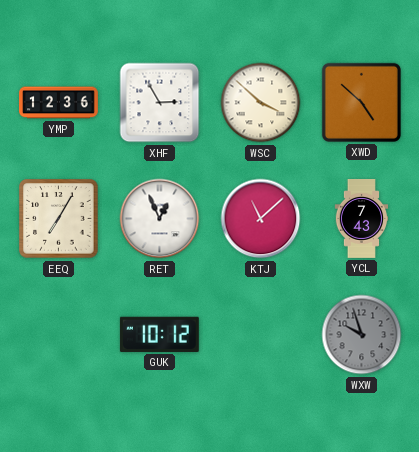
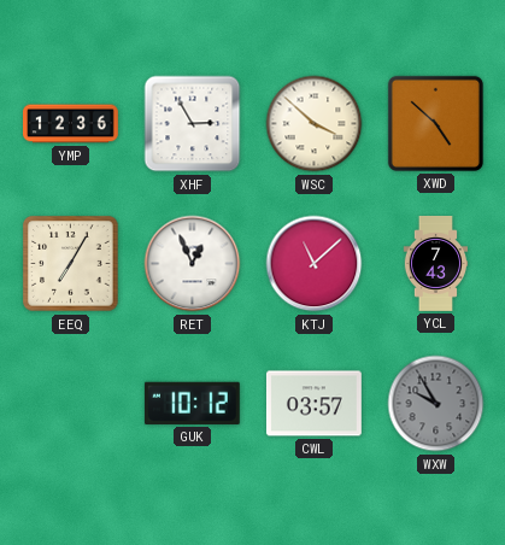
CWL: none -> 03:57
WXW: 9:57 -> 9:55
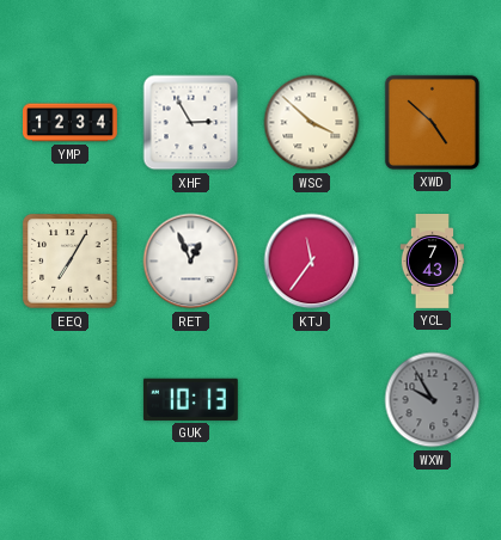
YMP: 12:36 -> 12:34
KTJ: 11:08 -> 11:36
GUK: 10:12 -> 10:13
CWL: 03:57 -> none
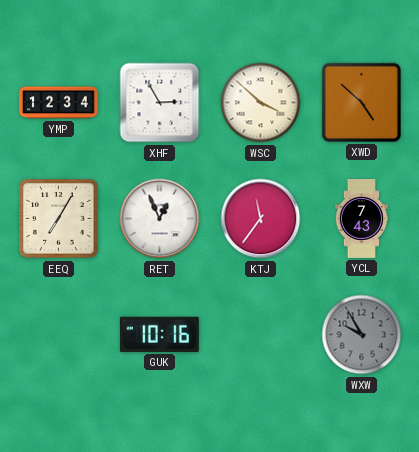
GUK: 10:13 -> 10:16
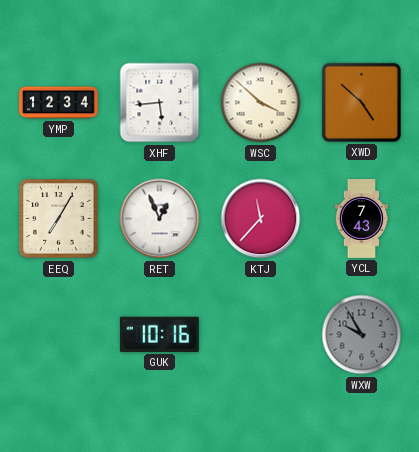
XHF: 2:55 -> 5:44
KTJ: 11:36 -> 11:37
